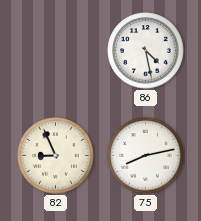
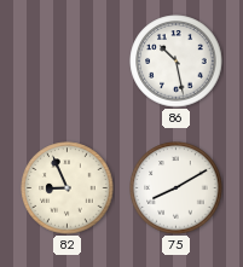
86: 4:28 -> 10:28
75: 8:13 -> 8:10
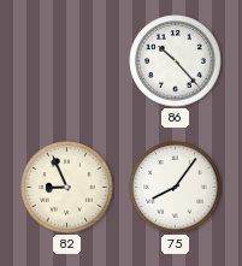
86: 10:28 -> 10:23
75: 8:10 -> 8:06
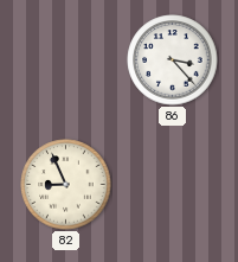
86: 10:23 -> 3:23
75: 8:06 -> none
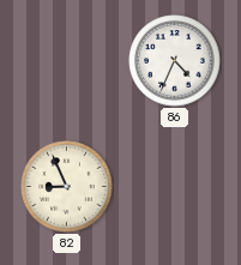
86: 3:23 -> 4:34
